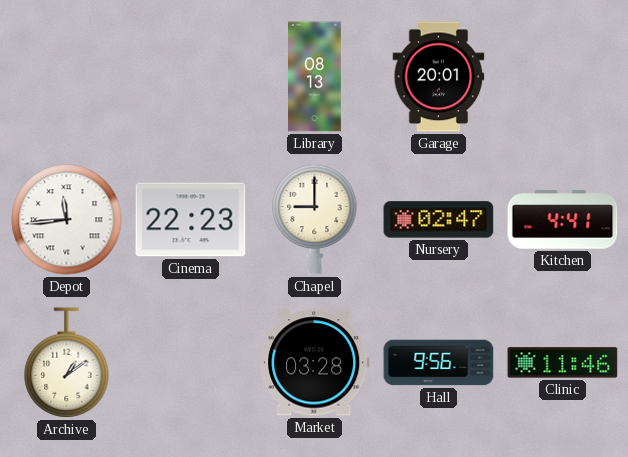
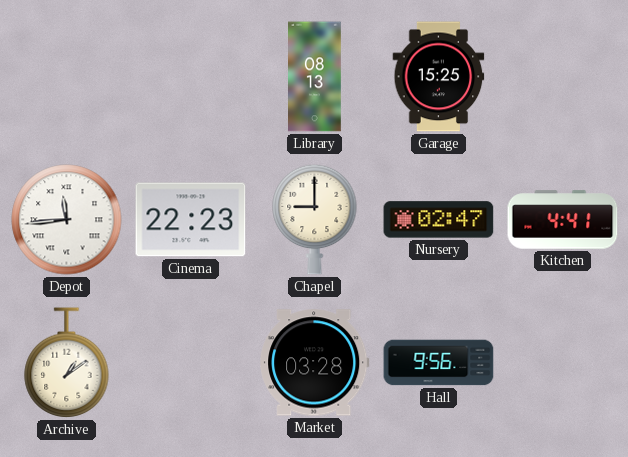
Garage: 20:01 -> 15:25
Clinic: 11:46 -> none
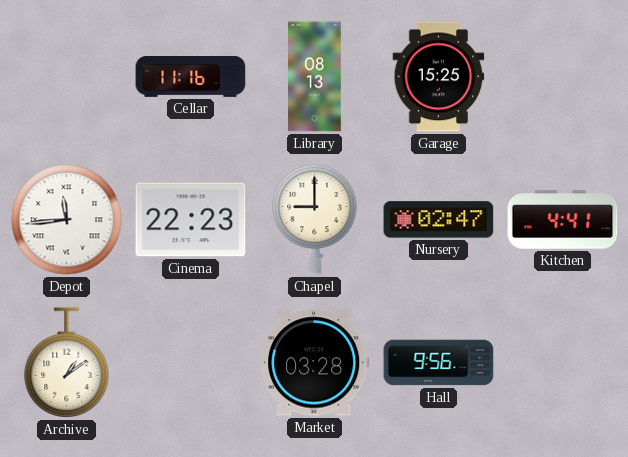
Cellar: none -> 11:16
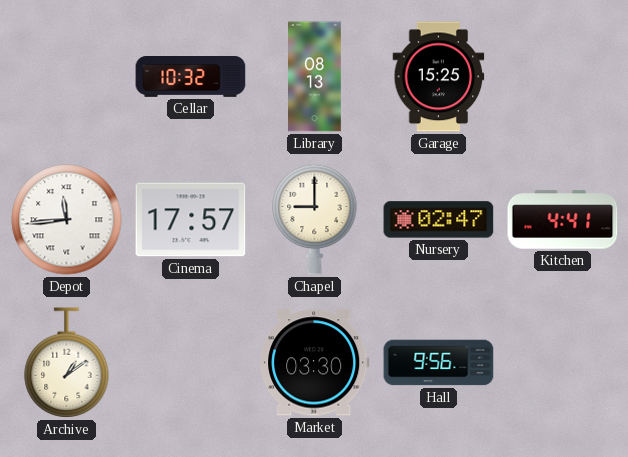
Cellar: 11:16 -> 10:32
Cinema: 22:23 -> 17:57
Market: 03:28 -> 03:30
